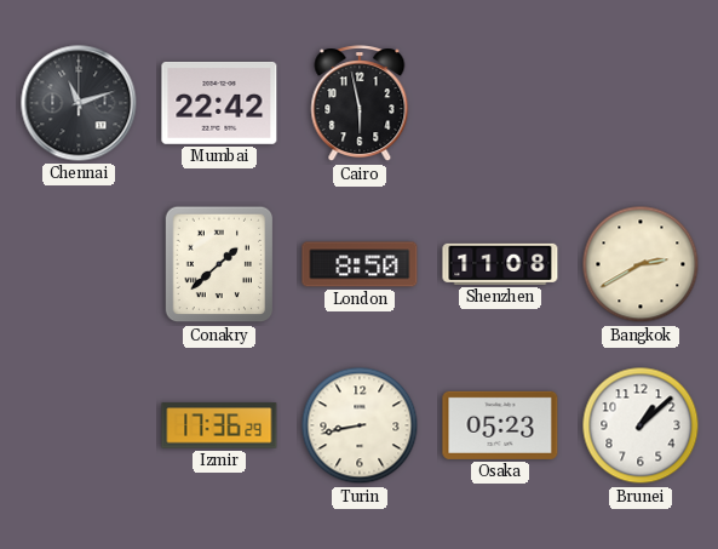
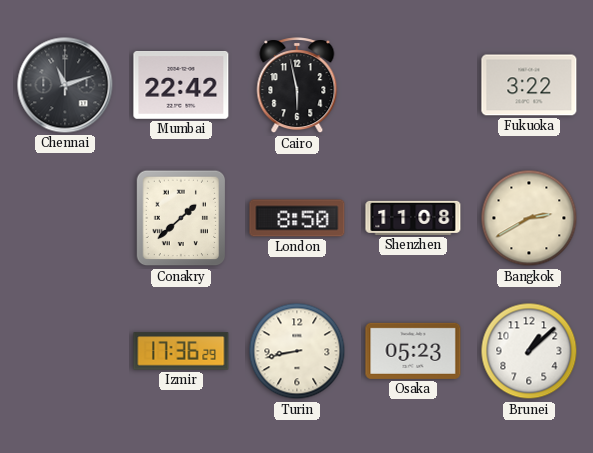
Fukuoka: none -> 3:22
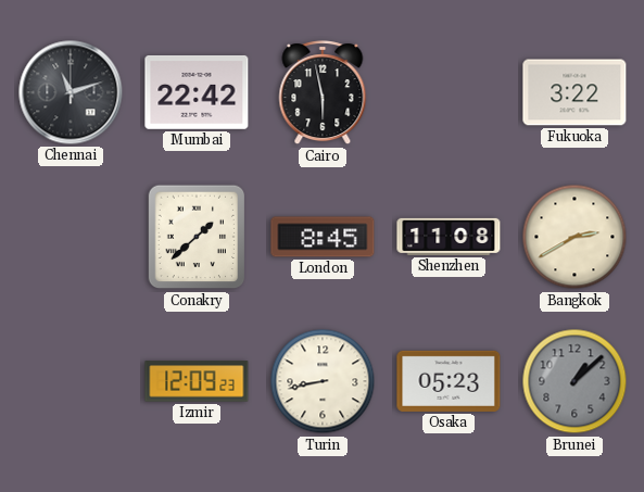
London: 8:50 -> 8:45
Izmir: 17:36 -> 12:09
Brunei dial: white -> grey
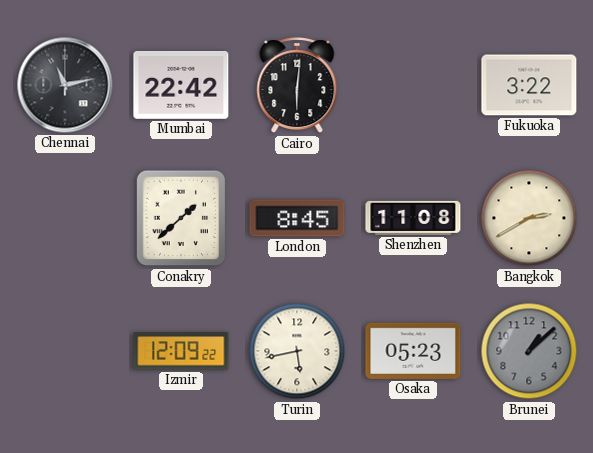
Chennai: 11:12 -> 11:13
Cairo: 5:58 -> 6:01
Izmir: 12:09:23 -> 12:09:22
Turin: 8:43 -> 5:43
